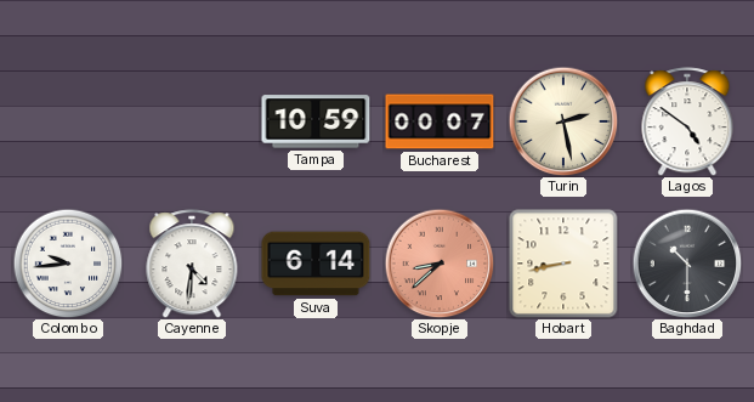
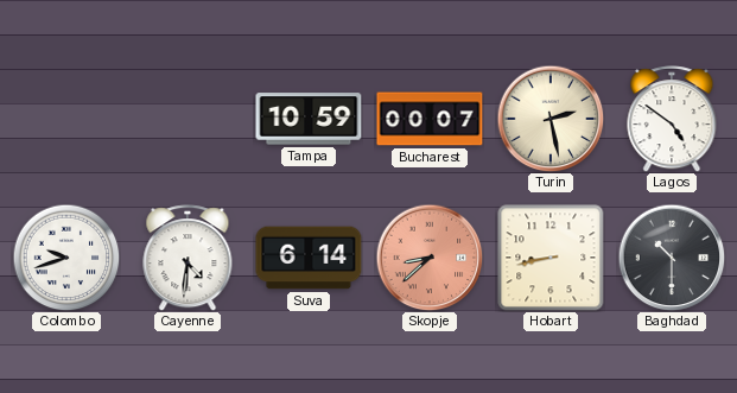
Colombo: 9:44 -> 9:42
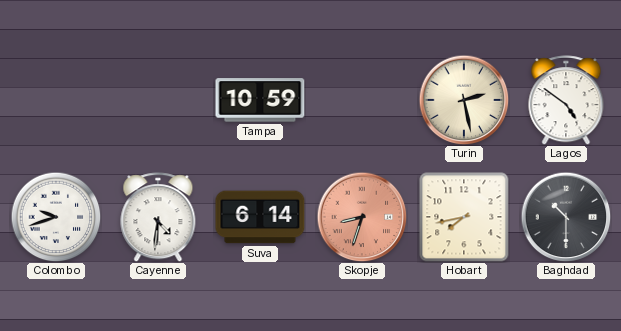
Bucharest: 00:07 -> none
Skopje: 8:38 -> 8:33
Hobart: 8:43 -> 7:43
